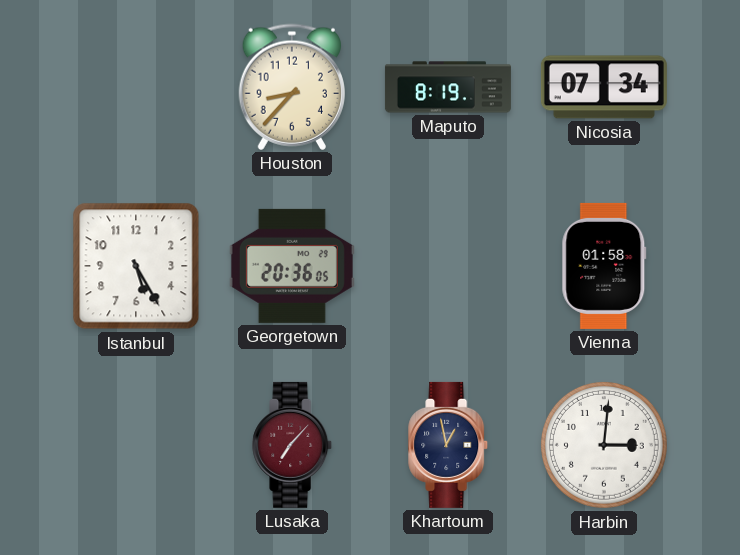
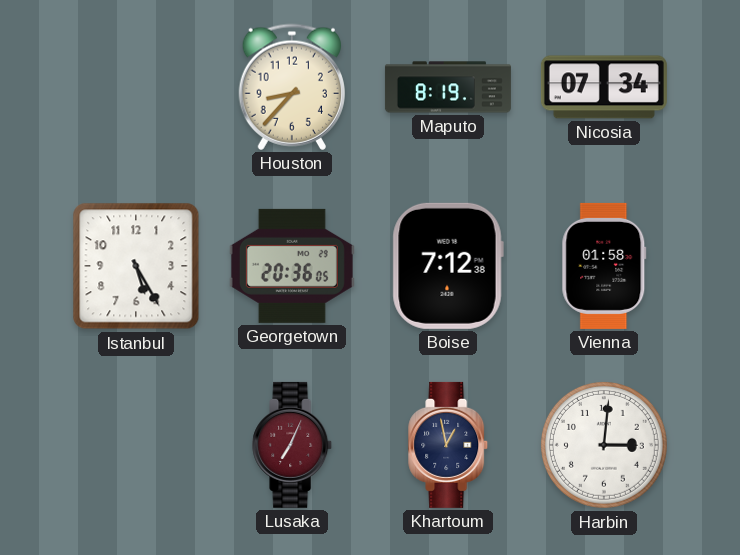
Boise: none -> 7:12
Lusaka: 7:07 -> 7:04
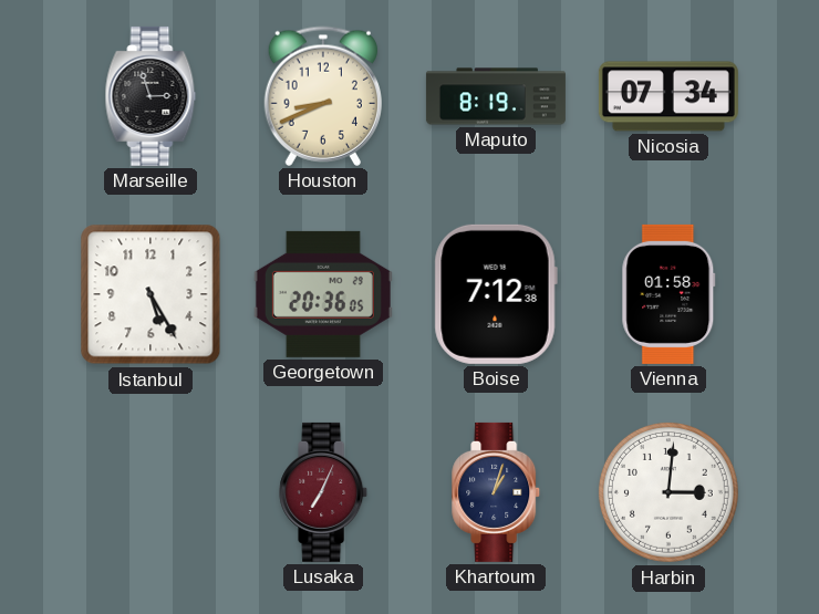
Marseille: none -> 2:57
Houston: 8:37 -> 8:41
Khartoum: 12:58 -> 1:03
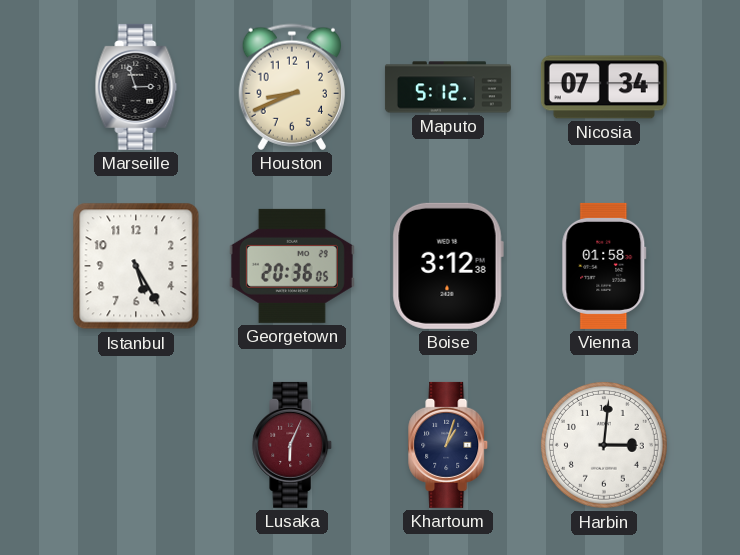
Maputo: 8:19 -> 5:12
Boise: 7:12 -> 3:12
Lusaka: 7:04 -> 6:04
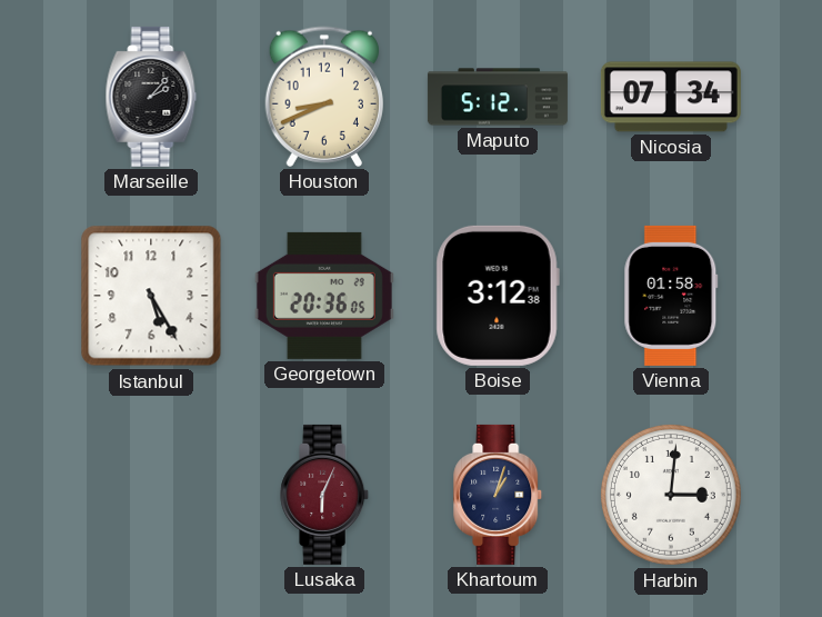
Marseille: 2:57 -> 2:07
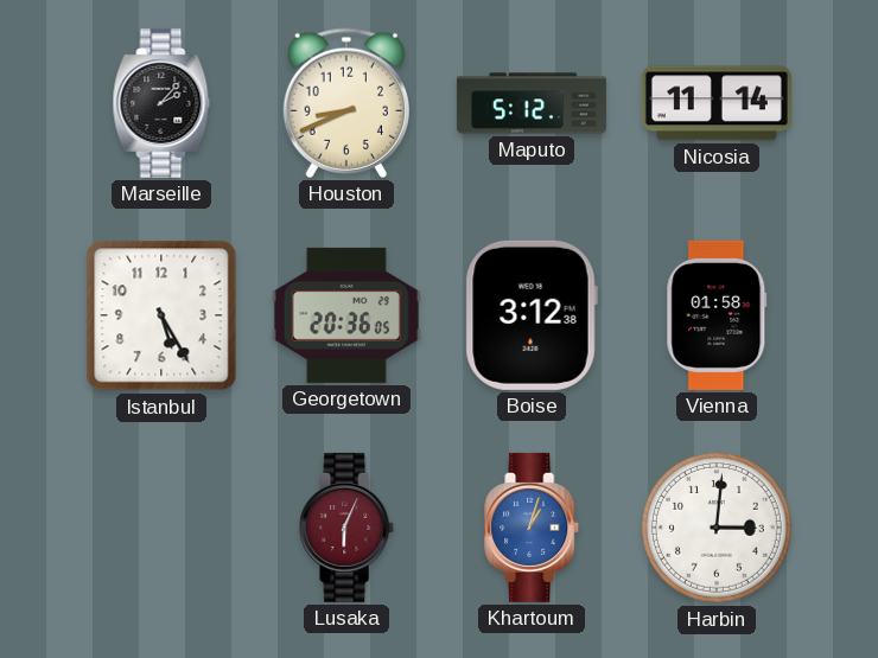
Nicosia: 07:34 -> 11:14
Khartoum dial: navy -> blue
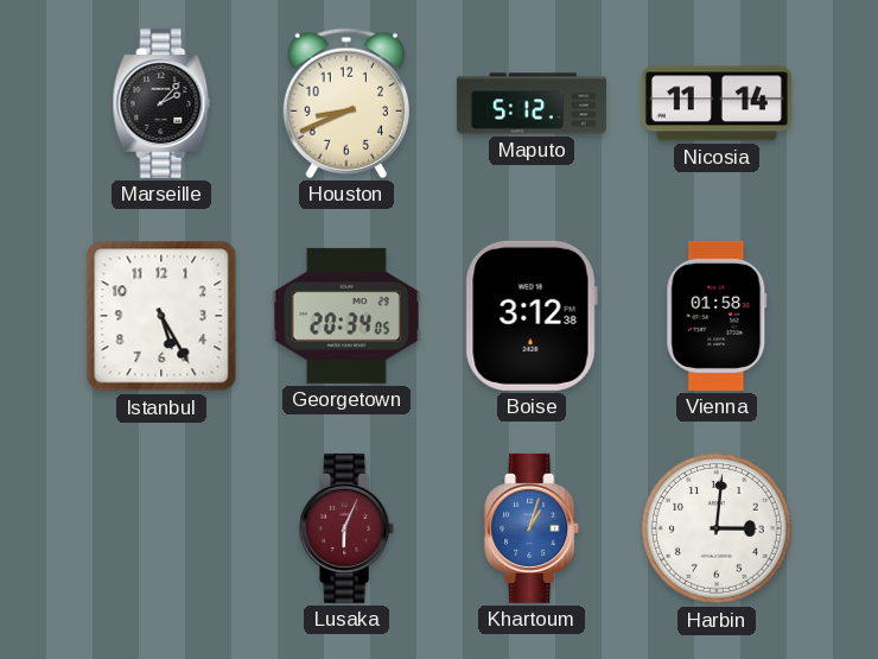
Georgetown: 20:36 -> 20:34
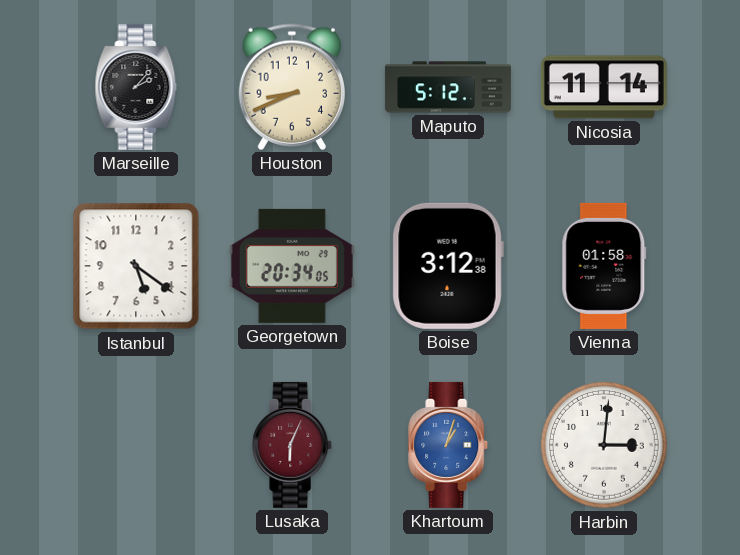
Istanbul: 5:25 -> 5:21
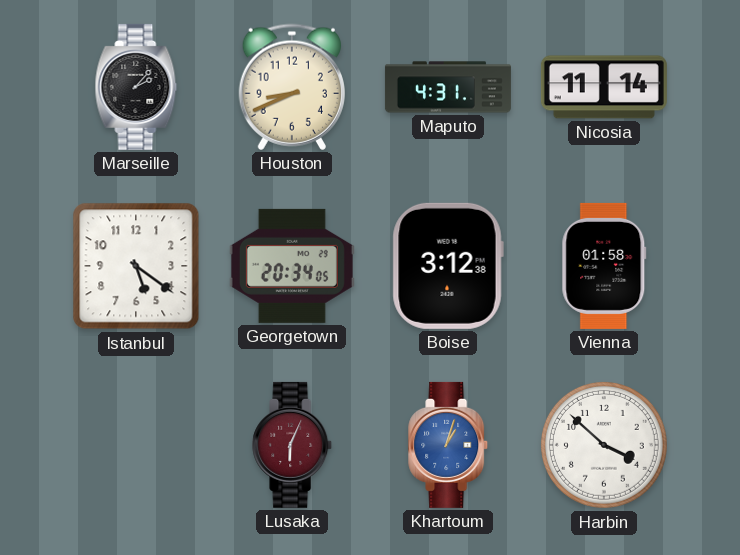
Maputo: 5:12 -> 4:31
Harbin: 3:01 -> 3:52
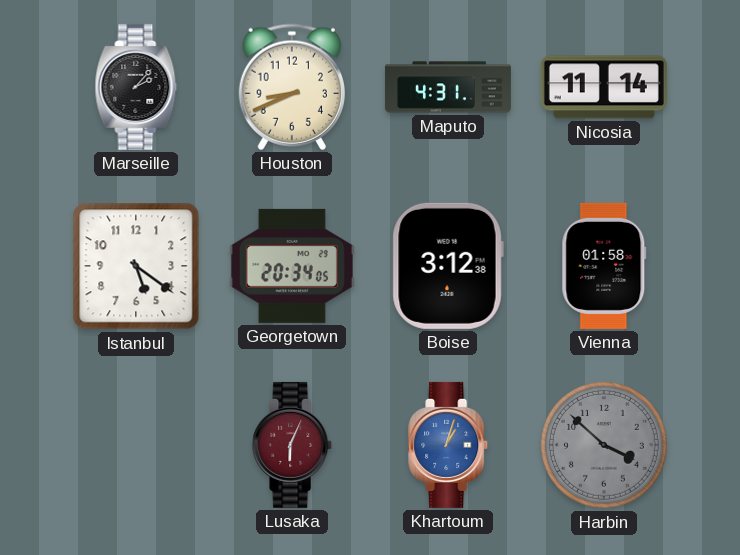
Harbin dial: white -> grey
